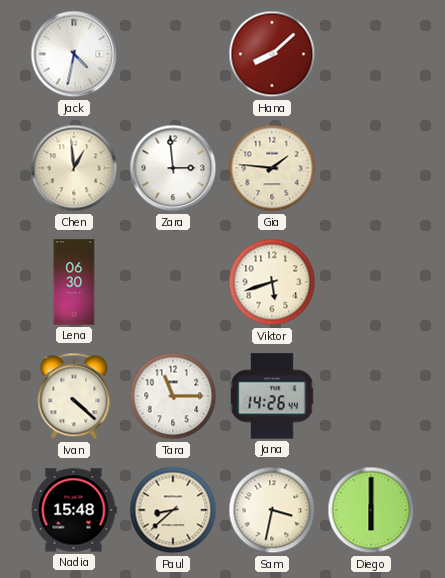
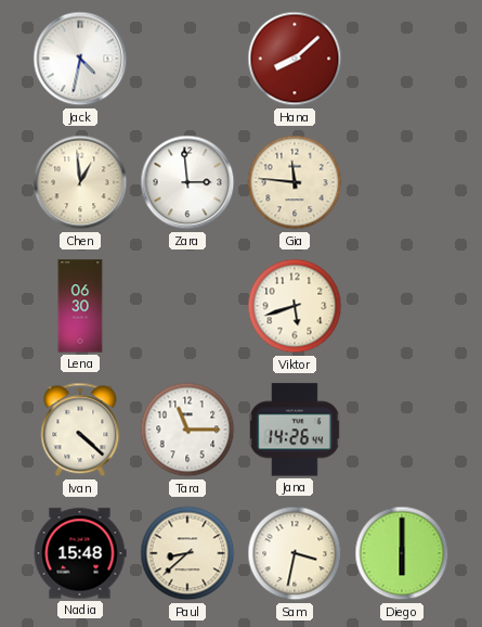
Gia: 1:46 -> 11:46
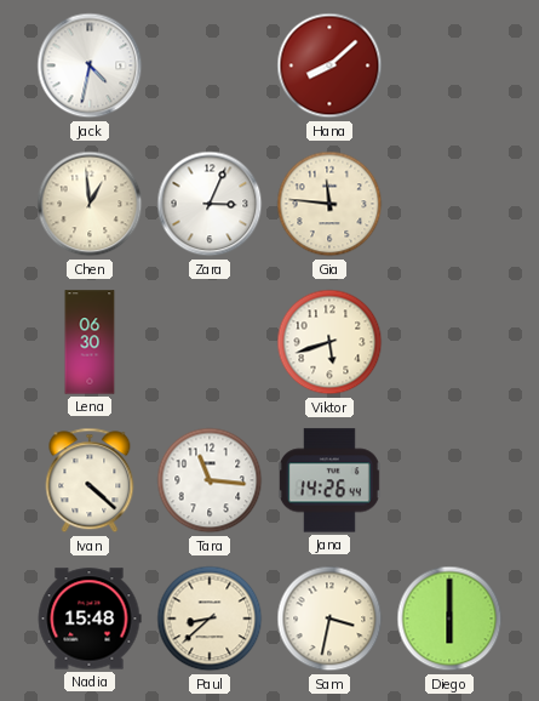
Zara: 2:59 -> 3:04
Tara: 11:15 -> 11:16
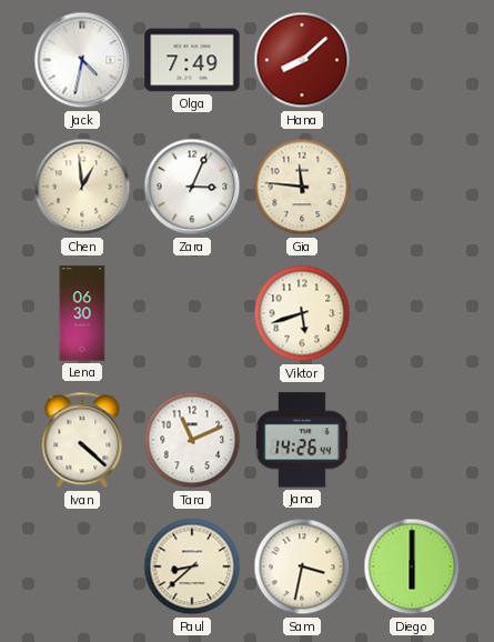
Olga: none -> 7:49
Tara: 11:16 -> 11:11
Nadia: 15:48 -> none
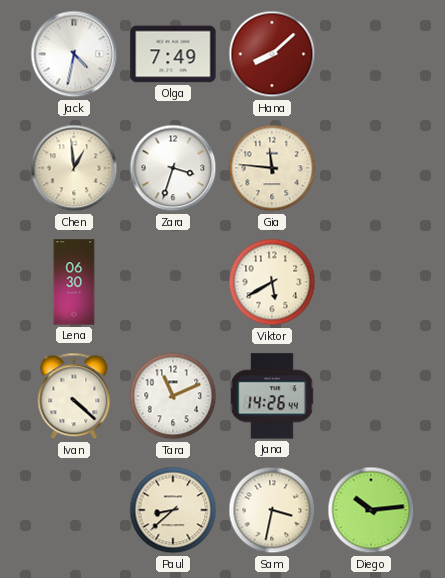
Zara: 3:04 -> 3:33
Viktor: 5:42 -> 5:40
Diego: 6:00 -> 10:14
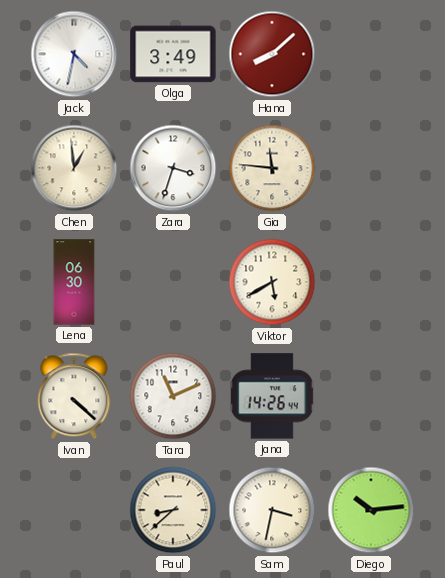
Olga: 7:49 -> 3:49
